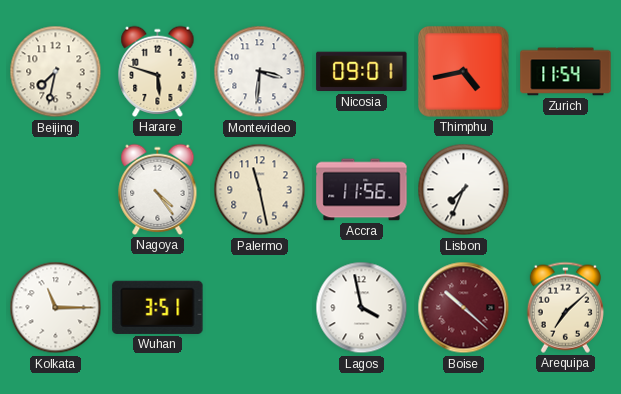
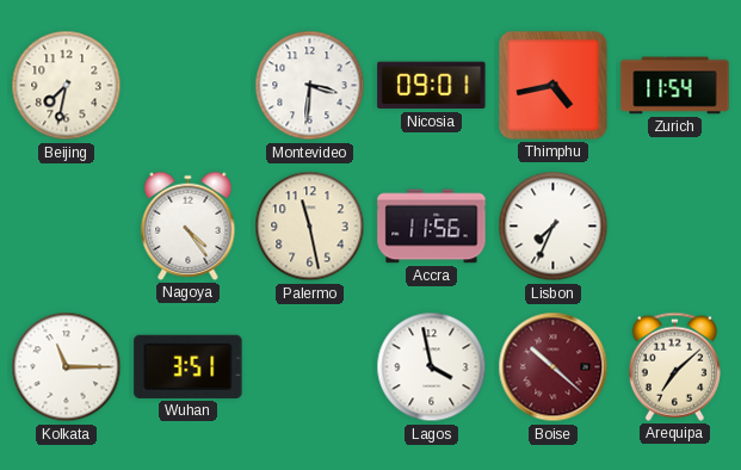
Harare: 5:48 -> none
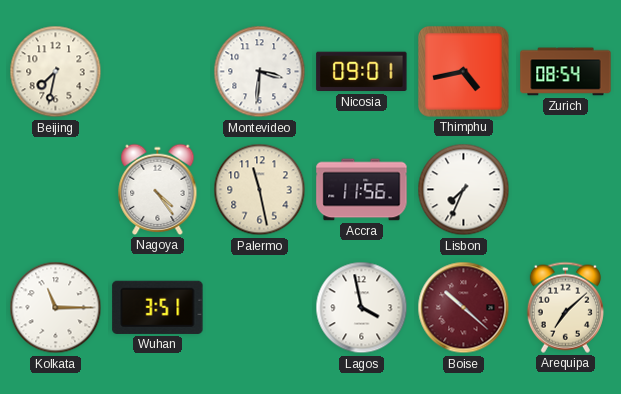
Zurich: 11:54 -> 08:54
